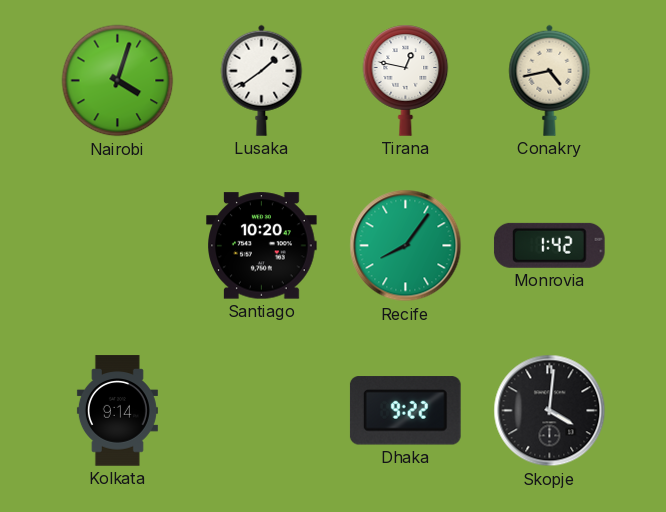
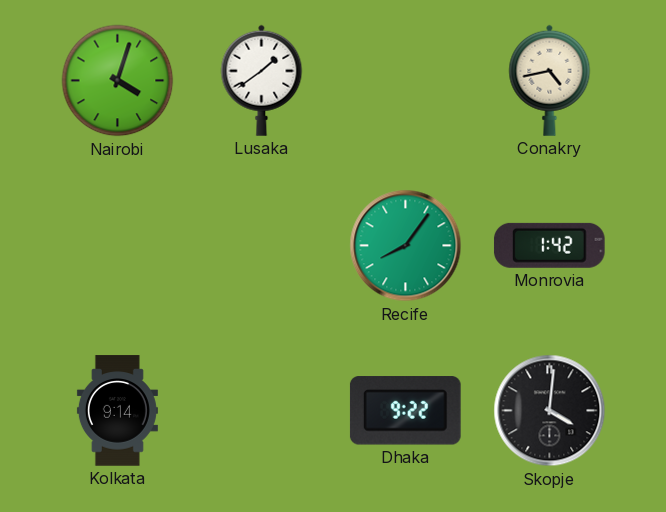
Tirana: 12:47 -> none
Santiago: 10:20 -> none
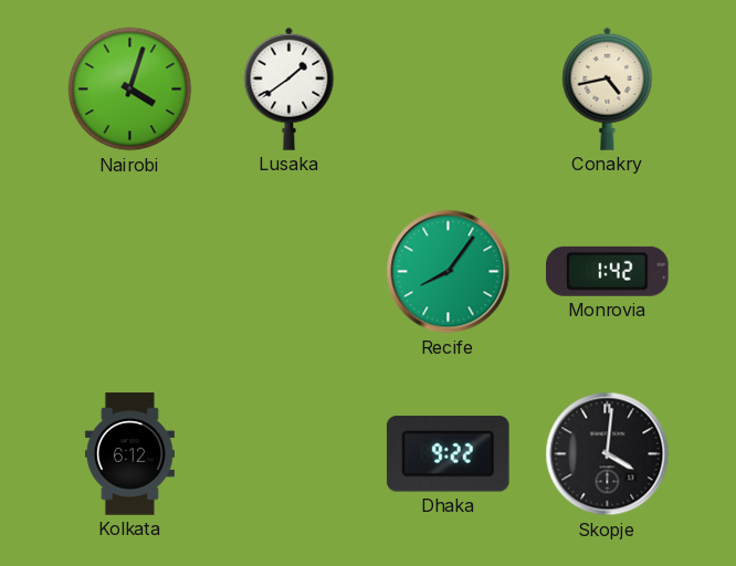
Kolkata: 9:14 -> 6:12
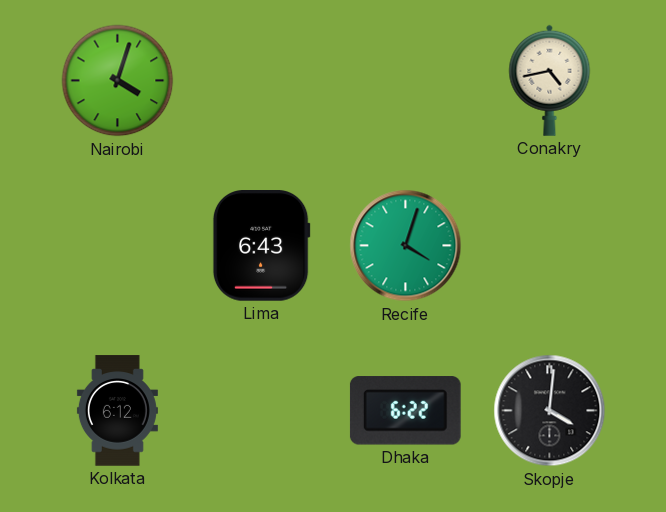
Lusaka: 1:39 -> none
Lima: none -> 6:43
Recife: 8:06 -> 4:03
Monrovia: 1:42 -> none
Dhaka: 9:22 -> 6:22
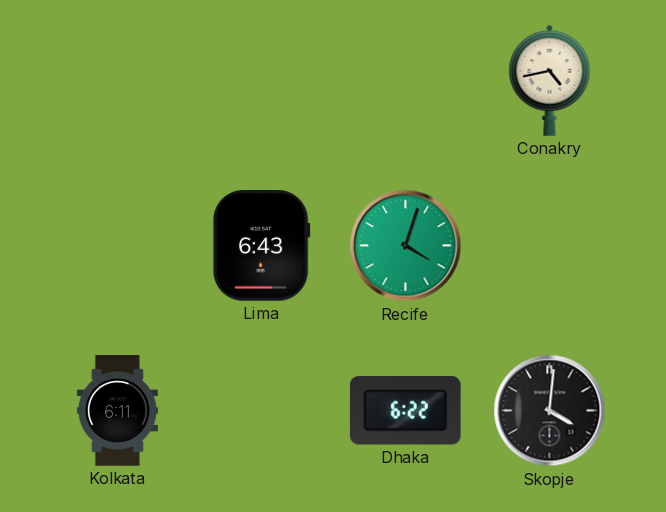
Nairobi: 4:03 -> none
Kolkata: 6:12 -> 6:11
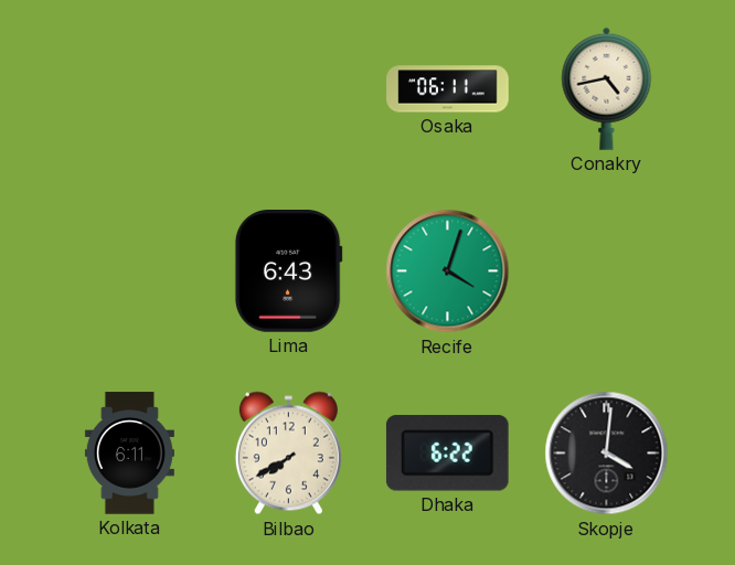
Osaka: none -> 06:11
Bilbao: none -> 7:40
